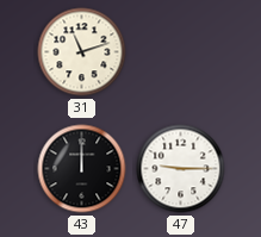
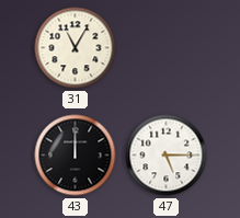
31: 11:12 -> 11:05
47: 9:15 -> 5:15
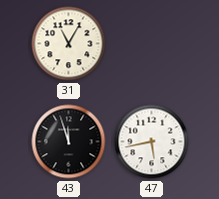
43: 12:00 -> 11:57
47: 5:15 -> 5:43
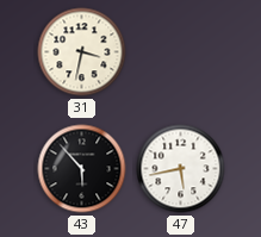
31: 11:05 -> 3:32
43: 11:57 -> 5:53
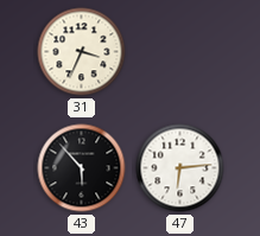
31: 3:32 -> 3:34
47: 5:43 -> 6:14
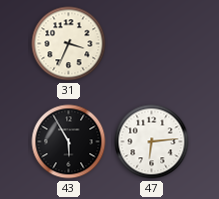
43: 5:53 -> 5:55
